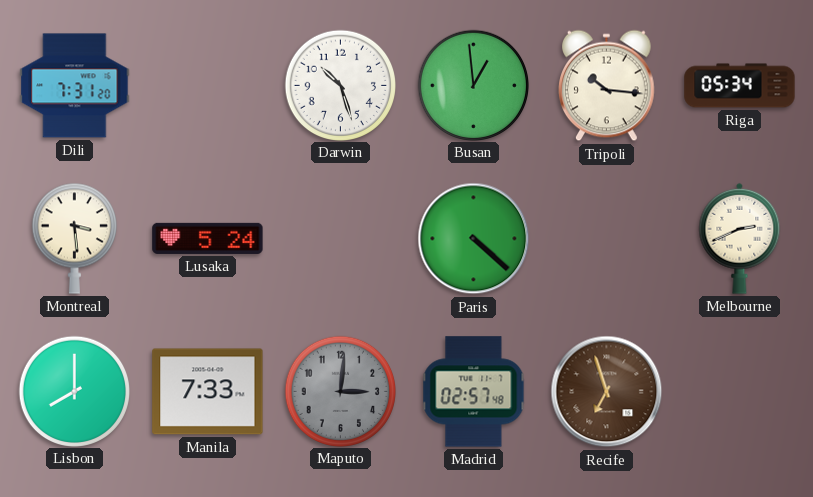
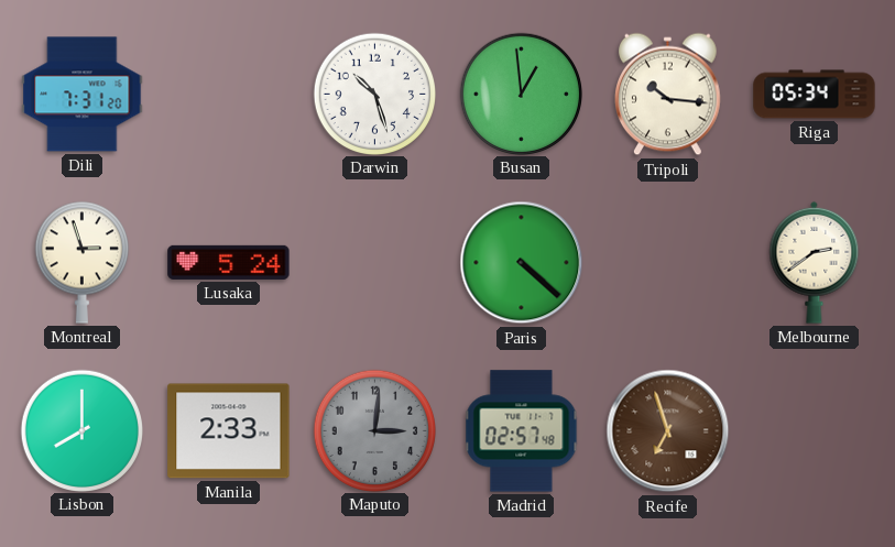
Montreal: 3:29 -> 2:57
Melbourne: 2:41 -> 2:39
Manila: 7:33 -> 2:33
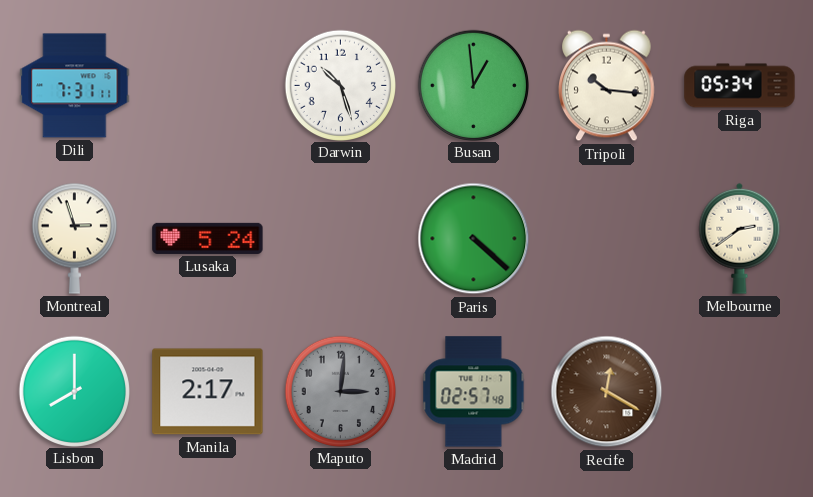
Dili: 7:31:20 -> 7:31:11
Manila: 2:33 -> 2:17
Recife: 6:57 -> 12:20
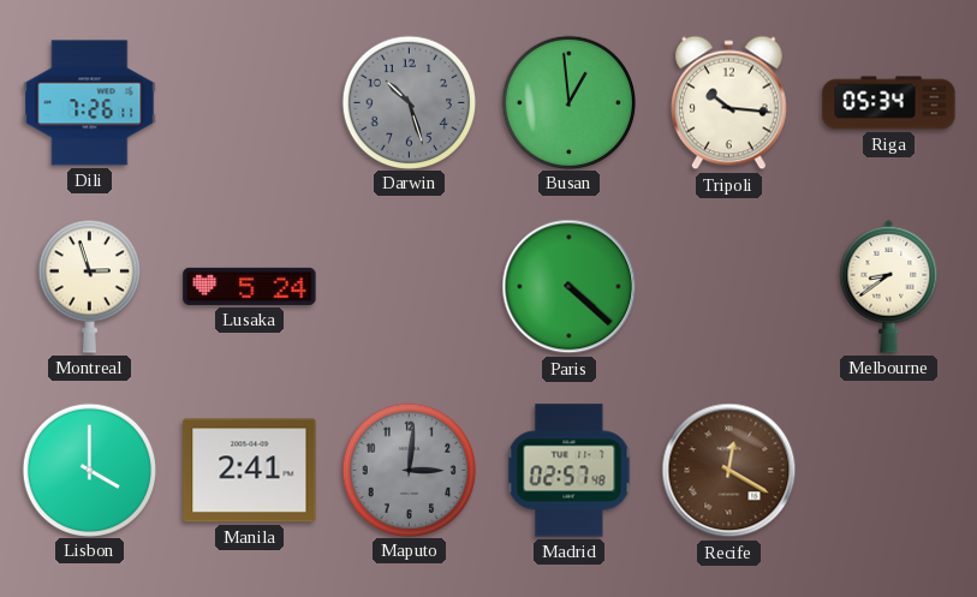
Dili: 7:31 -> 7:26
Darwin dial: white -> grey
Melbourne: 2:39 -> 8:39
Lisbon: 8:00 -> 4:00
Manila: 2:17 -> 2:41
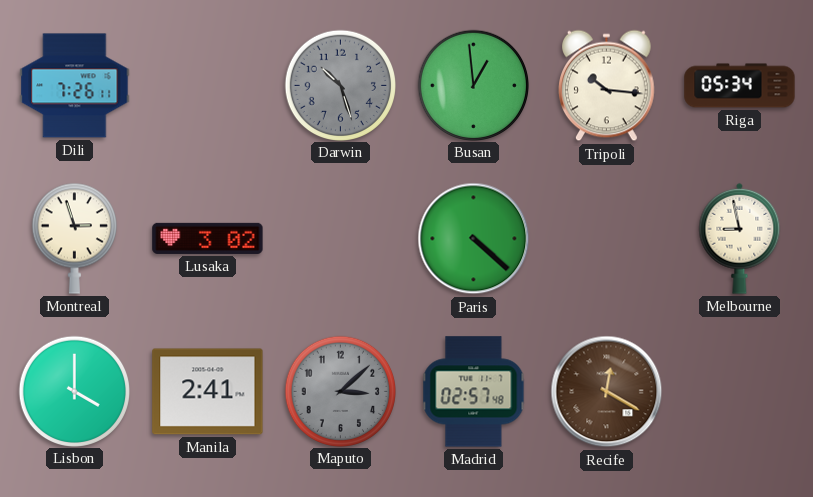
Lusaka: 5:24 -> 3:02
Melbourne: 8:39 -> 8:58
Maputo: 3:01 -> 3:08
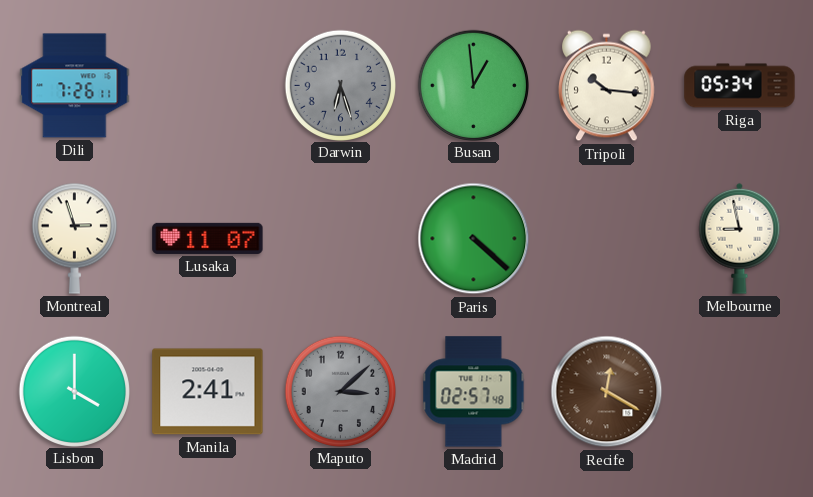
Darwin: 10:27 -> 6:27
Lusaka: 3:02 -> 11:07
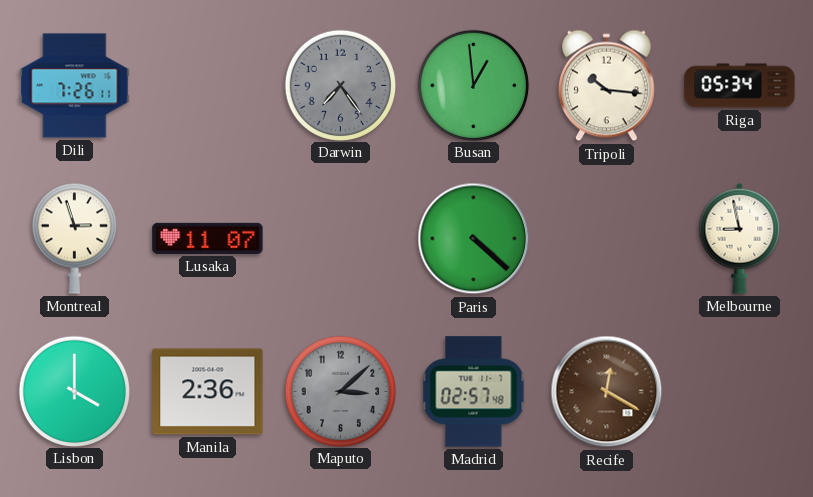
Darwin: 6:27 -> 7:24
Manila: 2:41 -> 2:36
